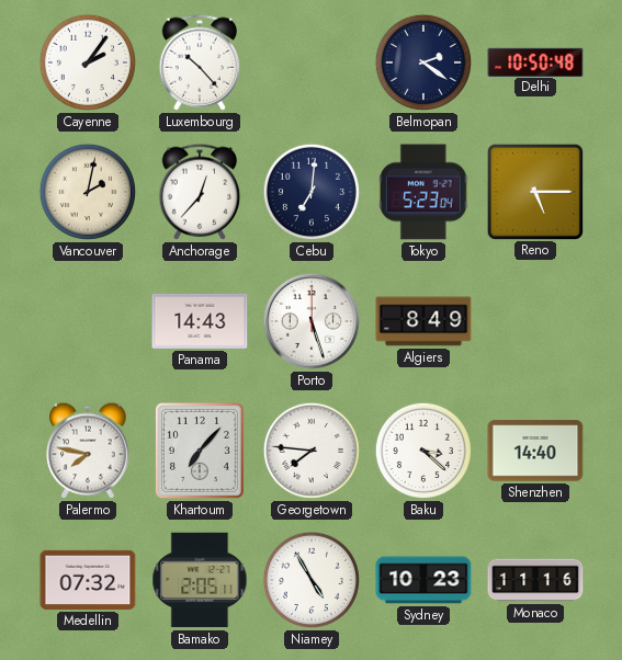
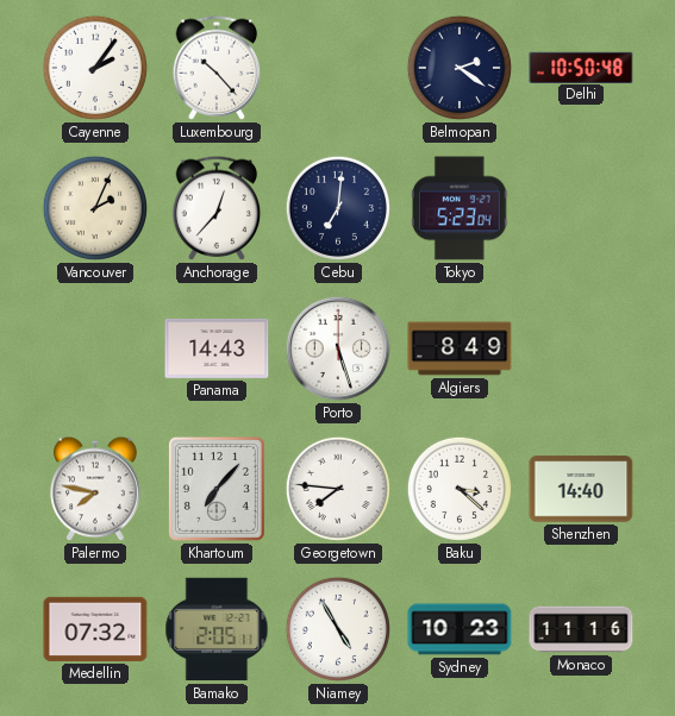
Vancouver: 2:02 -> 2:04
Reno: 5:15 -> none
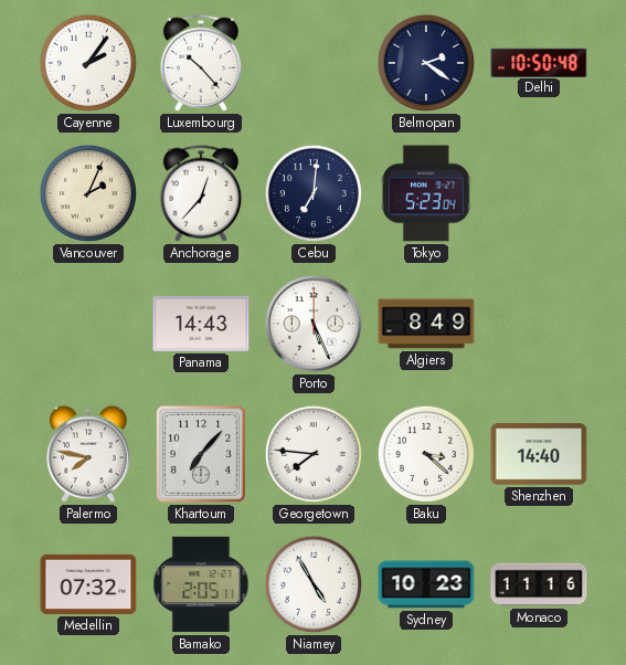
Porto: 5:27 -> 5:26
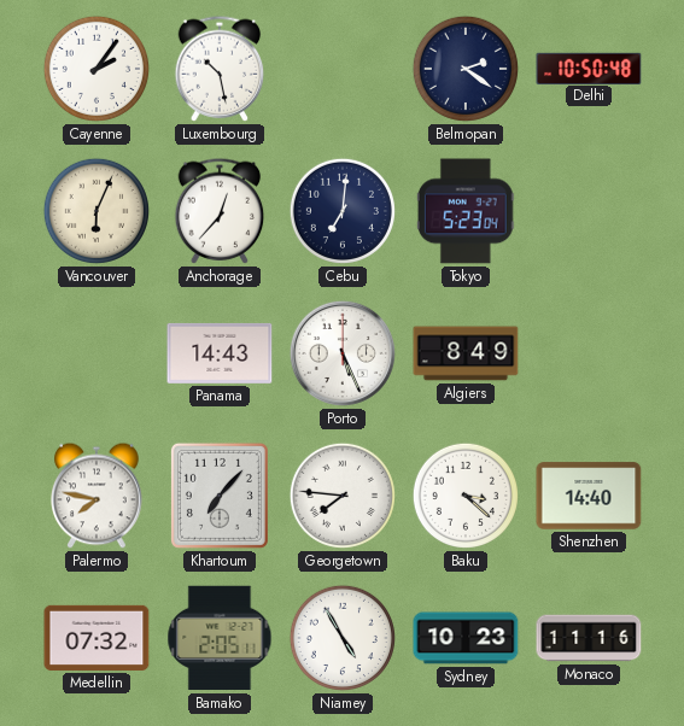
Luxembourg: 10:23 -> 10:28
Vancouver: 2:04 -> 6:04
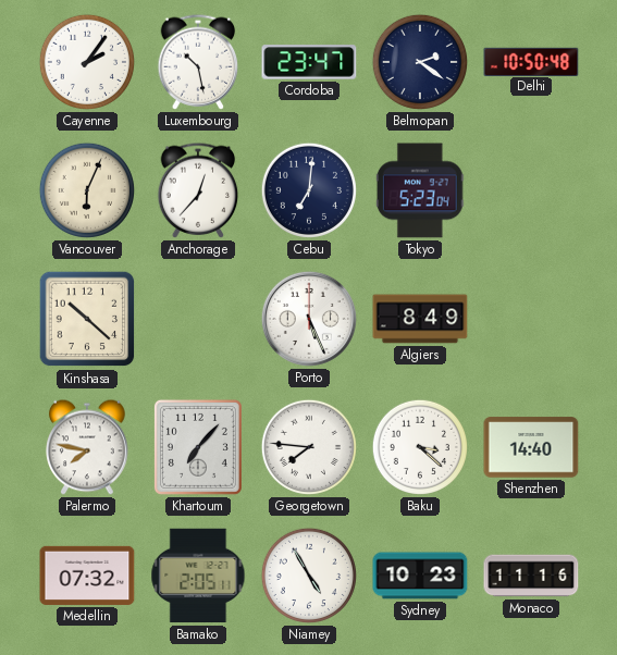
Cordoba: none -> 23:47
Kinshasa: none -> 10:22
Panama: 14:43 -> none
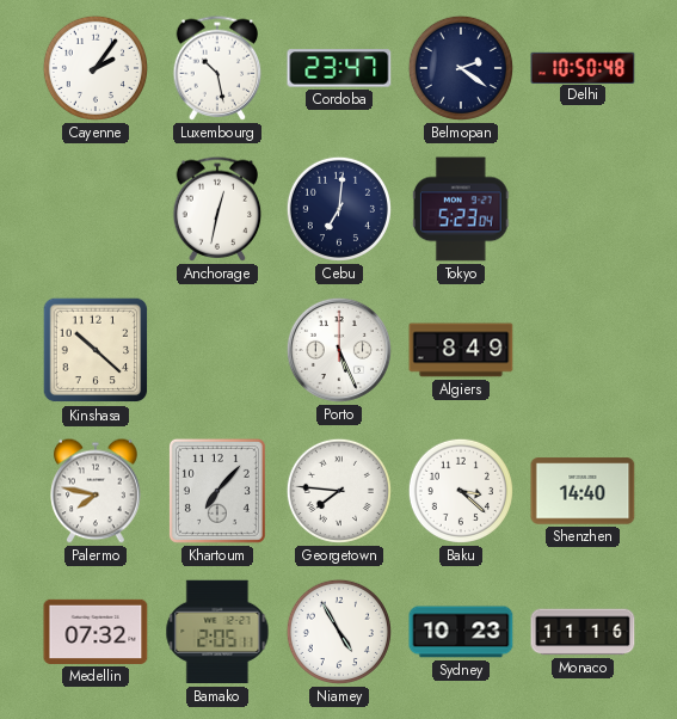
Vancouver: 6:04 -> none
Anchorage: 12:37 -> 12:32
